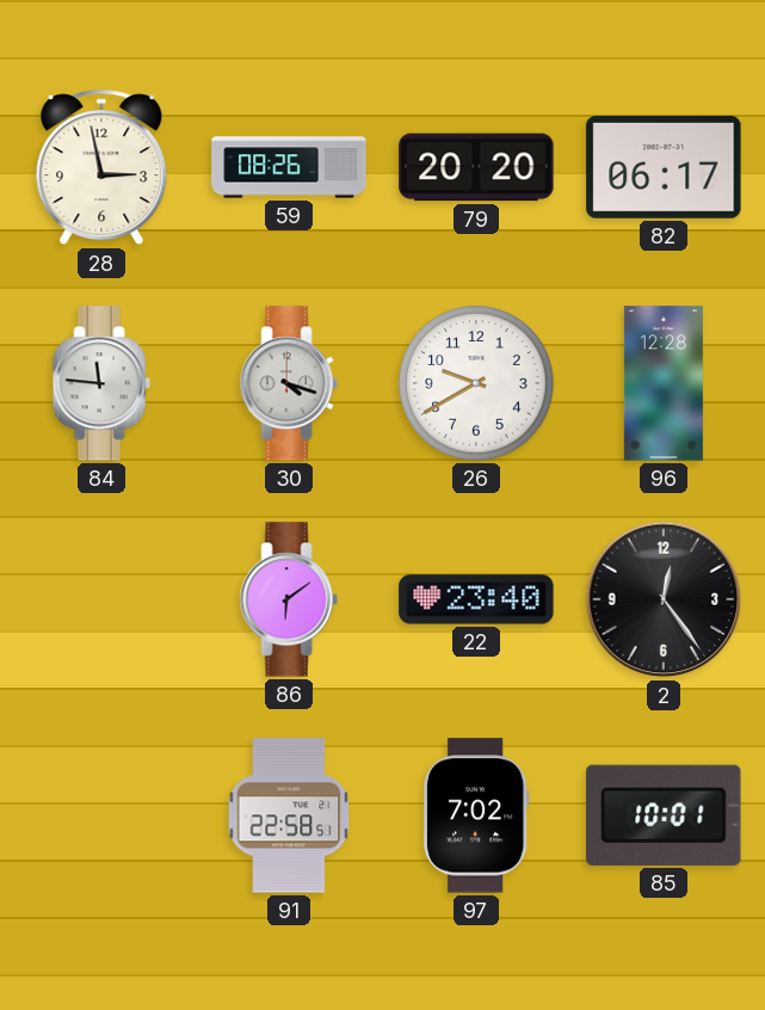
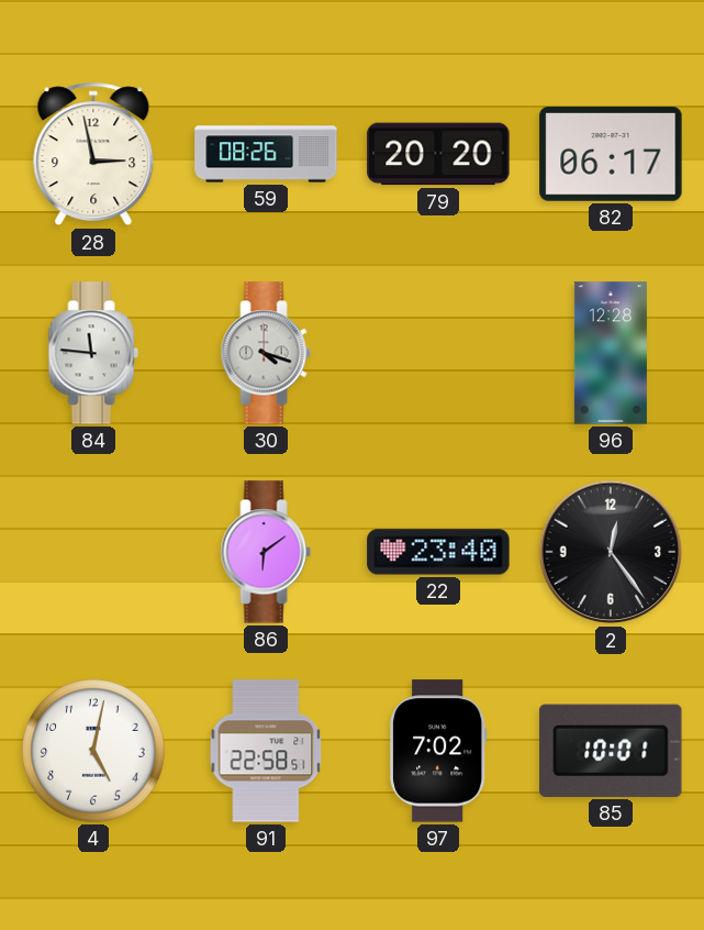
26: 9:40 -> none
4: none -> 5:02
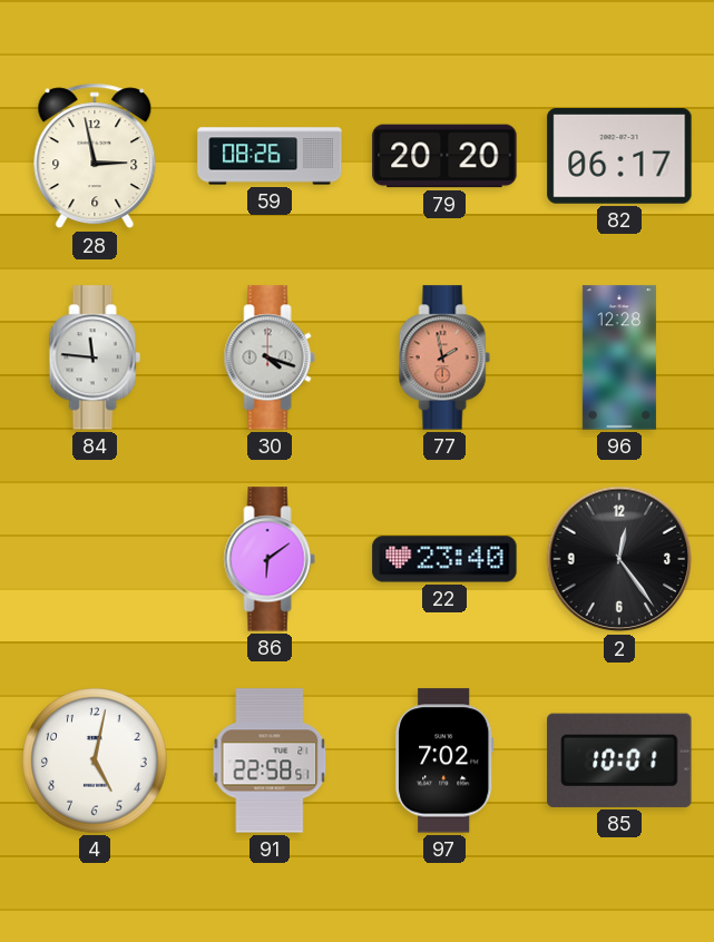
77: none -> 1:58
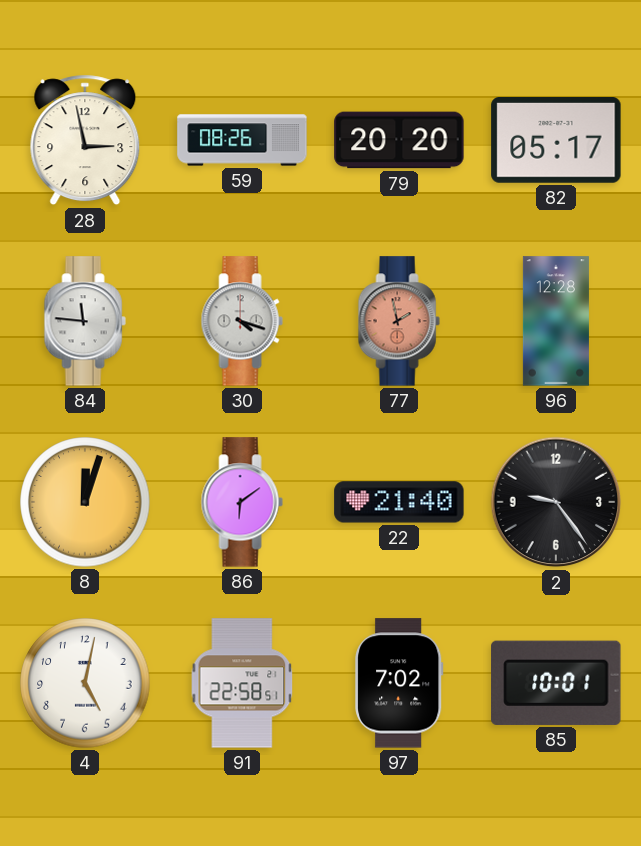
82: 06:17 -> 05:17
8: none -> 12:03
22: 23:40 -> 21:40
2: 12:24 -> 9:24
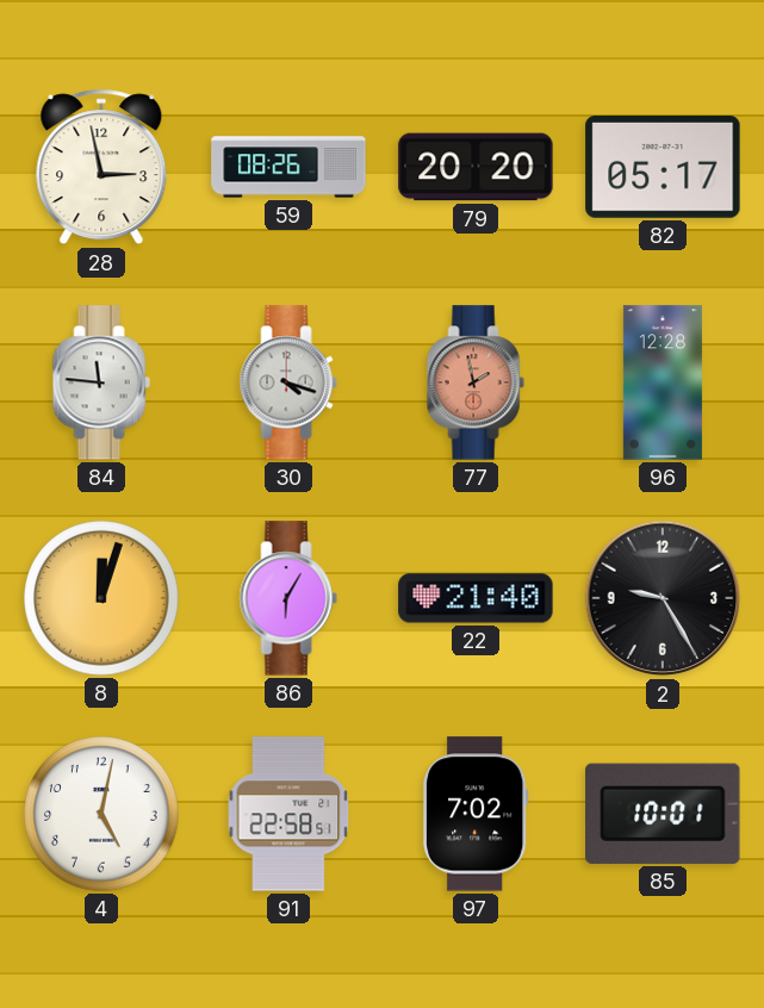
86: 6:09 -> 6:05
2: 9:24 -> 9:25
